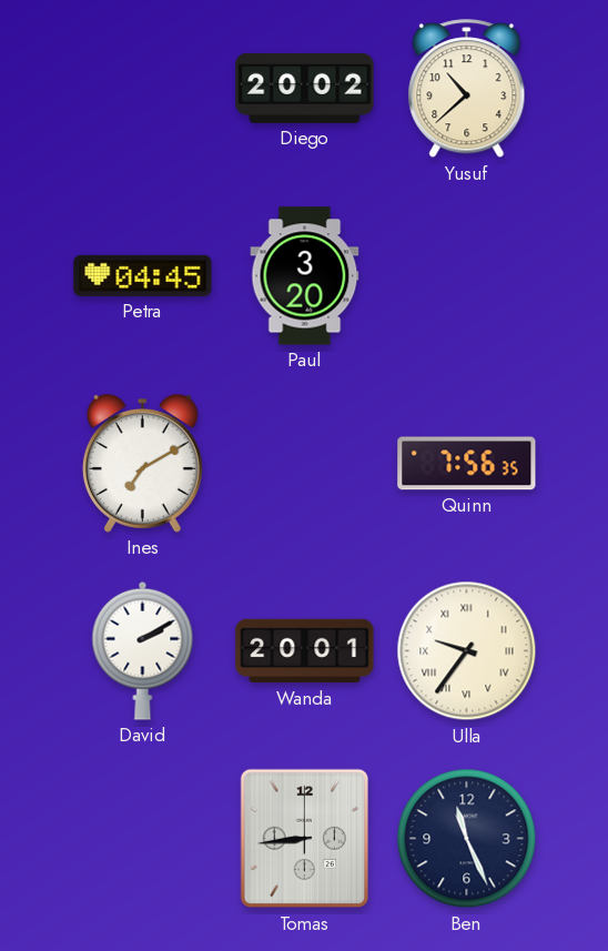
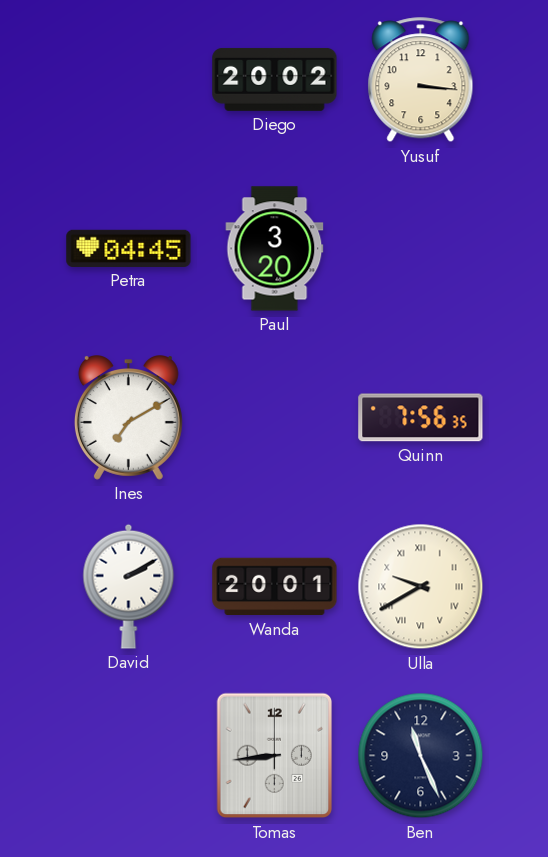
Yusuf: 10:38 -> 3:16
Ulla: 9:36 -> 9:40
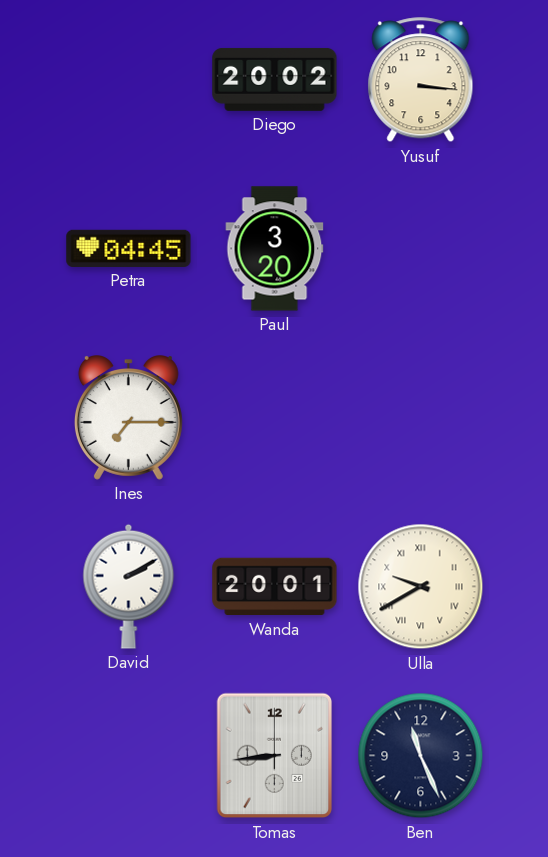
Ines: 7:10 -> 7:15
Quinn: 7:56 -> none
